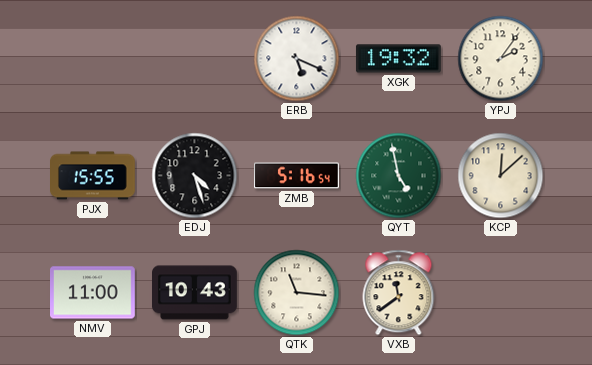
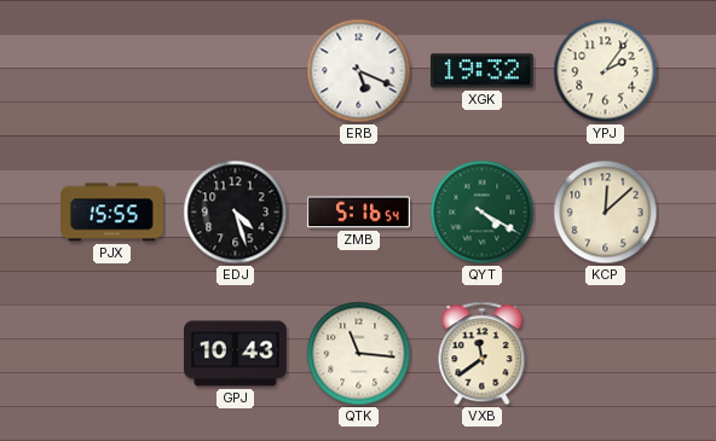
QYT: 4:58 -> 4:20
NMV: 11:00 -> none
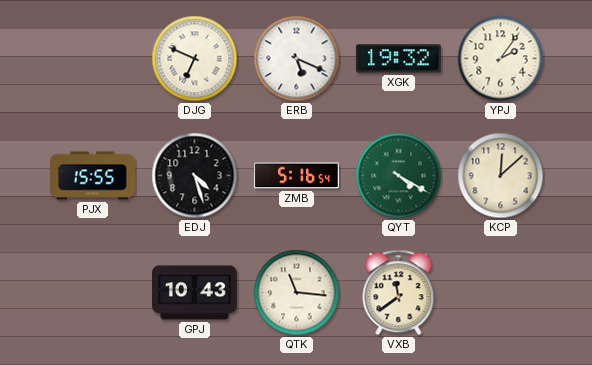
DJG: none -> 6:49
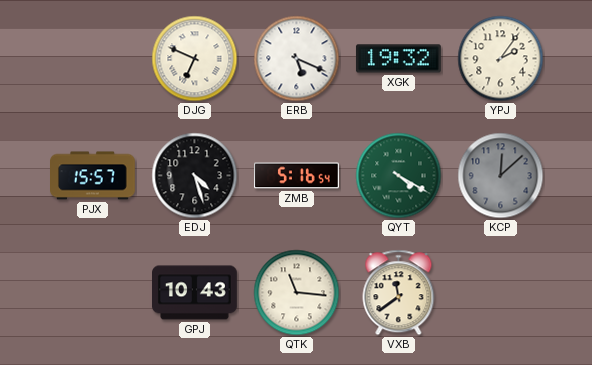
PJX: 15:55 -> 15:57
KCP dial: cream -> grey
